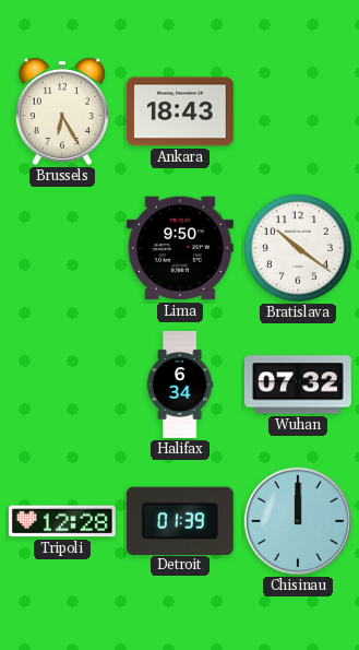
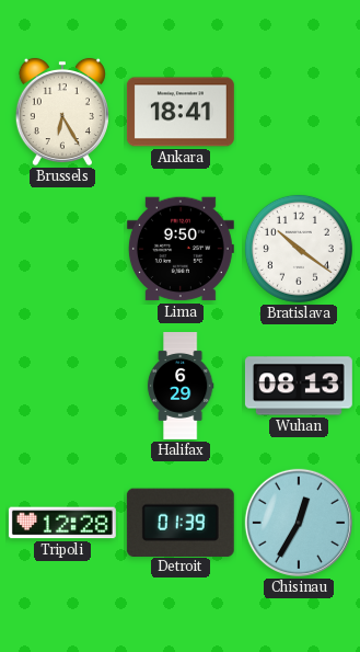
Ankara: 18:43 -> 18:41
Halifax: 6:34 -> 6:29
Wuhan: 07:32 -> 08:13
Chisinau: 12:00 -> 12:35
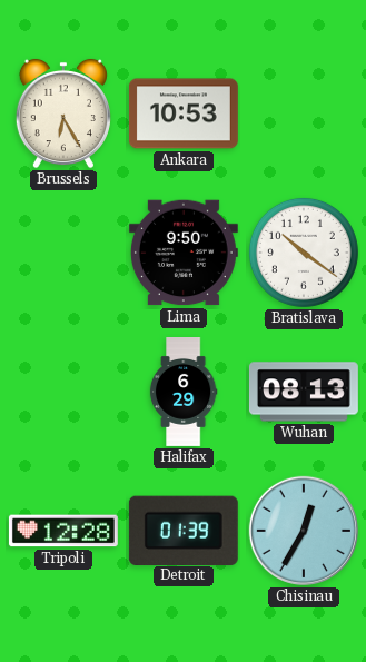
Ankara: 18:41 -> 10:53
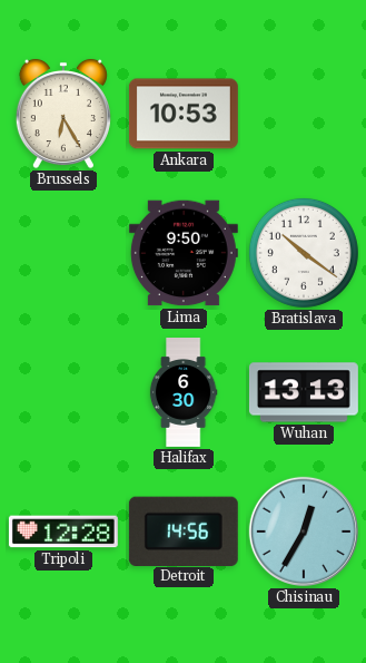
Halifax: 6:29 -> 6:30
Wuhan: 08:13 -> 13:13
Detroit: 01:39 -> 14:56
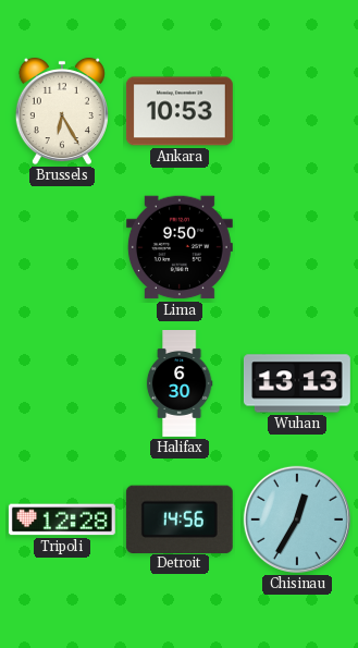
Bratislava: 10:21 -> none
